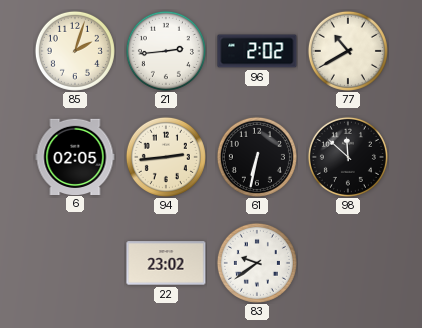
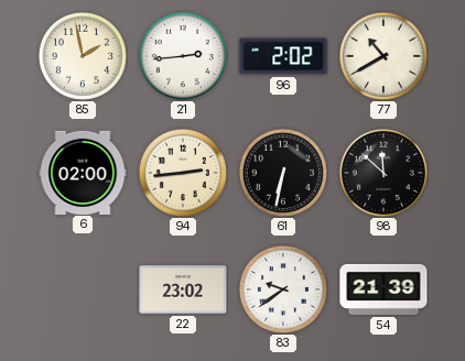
85: 2:03 -> 1:58
6: 02:05 -> 02:00
54: none -> 21:39
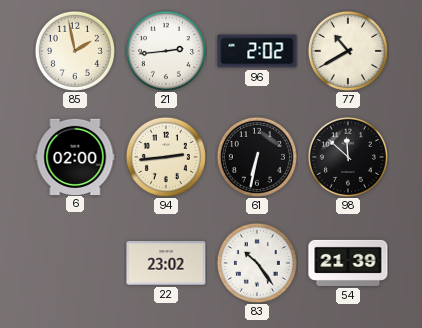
83: 9:39 -> 10:24
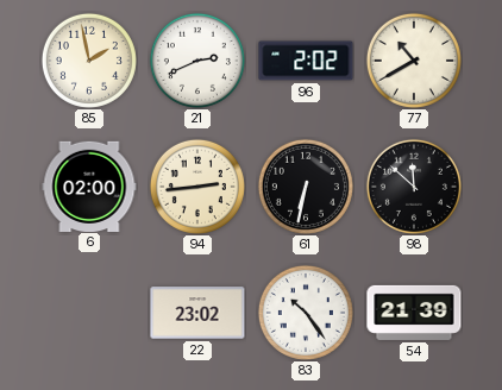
21: 2:44 -> 2:41
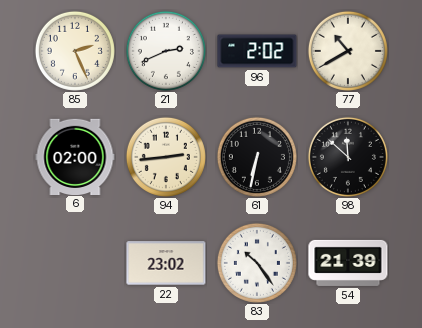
85: 1:58 -> 2:26
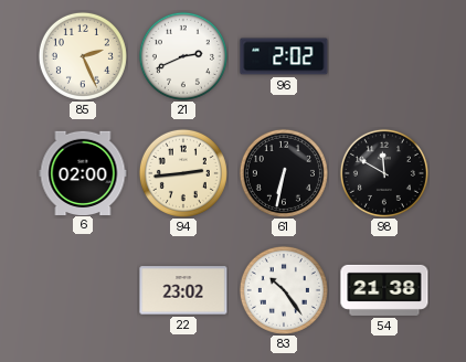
77: 10:40 -> none
98: 11:52 -> 11:50
54: 21:39 -> 21:38
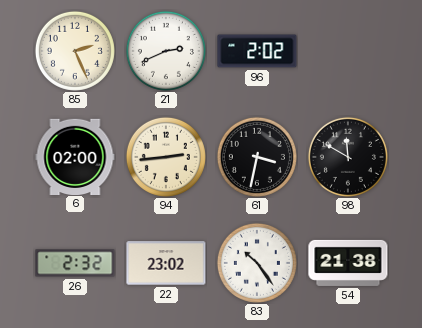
61: 6:32 -> 3:32
26: none -> 2:32
